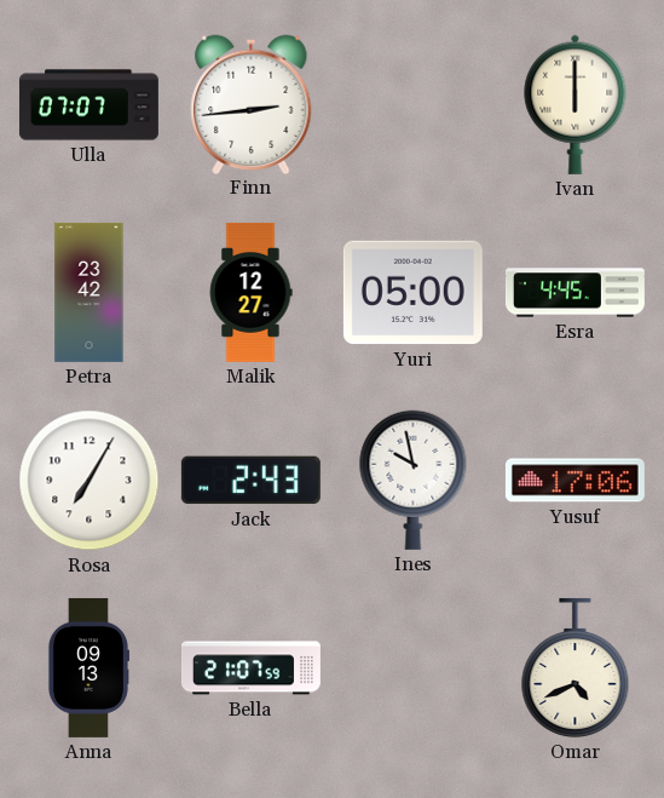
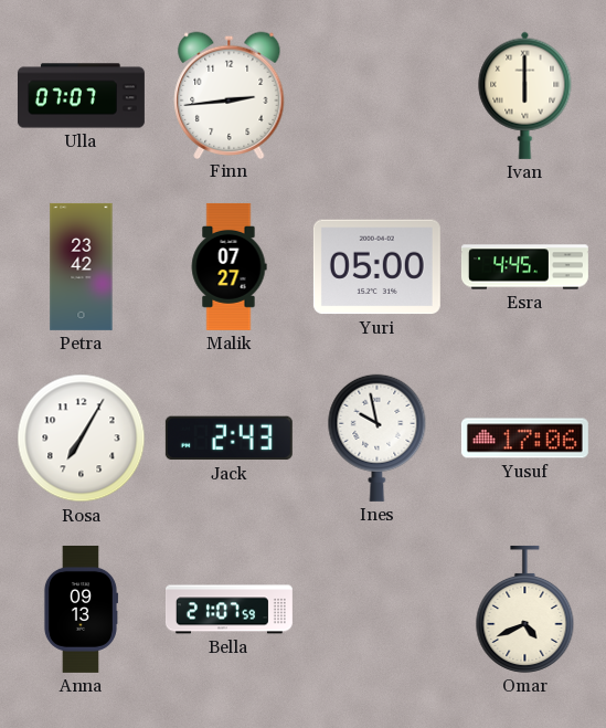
Malik: 12:27 -> 07:27
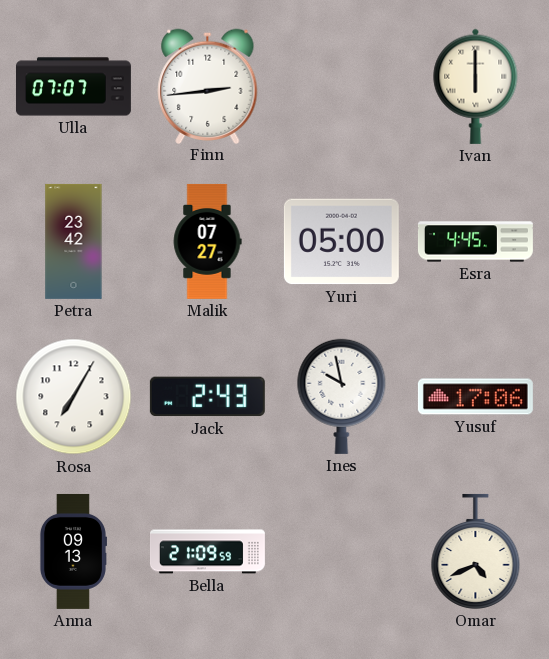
Bella: 21:07 -> 21:09
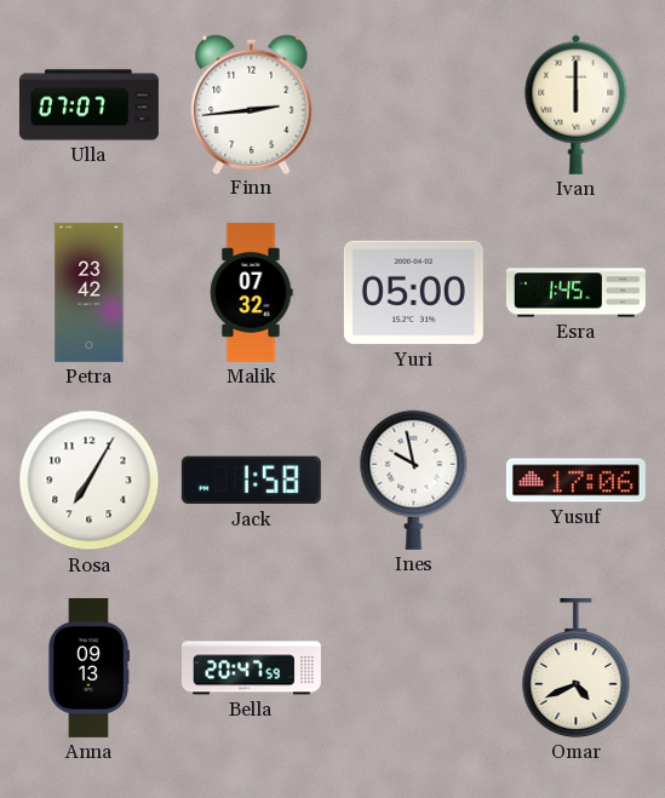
Malik: 07:27 -> 07:32
Esra: 4:45 -> 1:45
Jack: 2:43 -> 1:58
Bella: 21:09 -> 20:47
